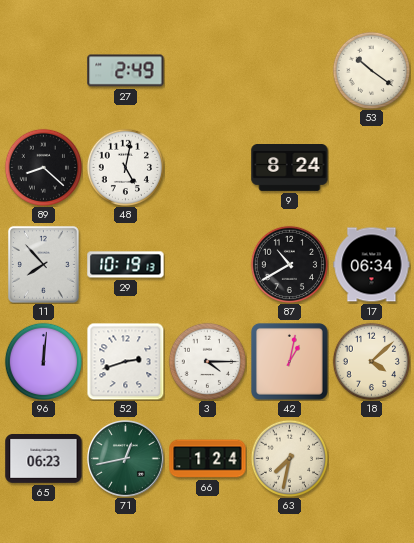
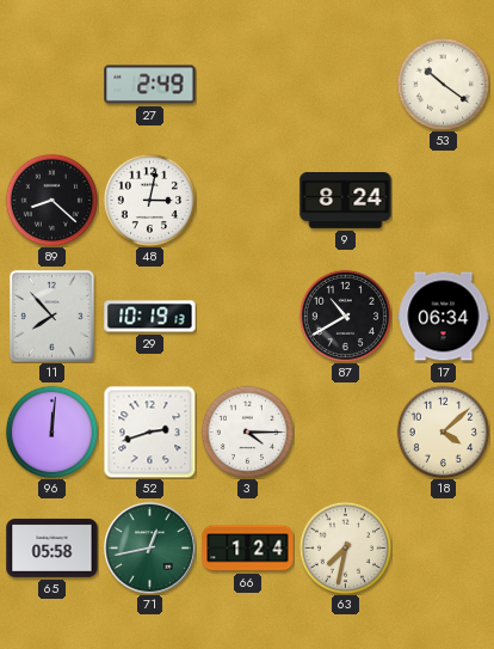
48: 5:02 -> 3:02
42: 1:02 -> none
65: 06:23 -> 05:58
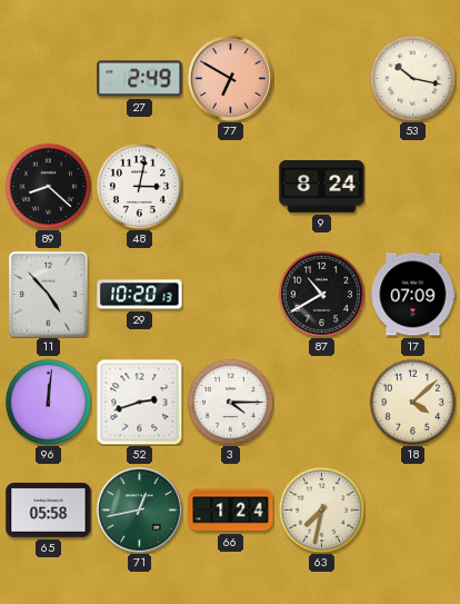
77: none -> 6:50
53: 10:21 -> 10:17
11: 7:53 -> 4:53
29: 10:19 -> 10:20
17: 06:34 -> 07:09
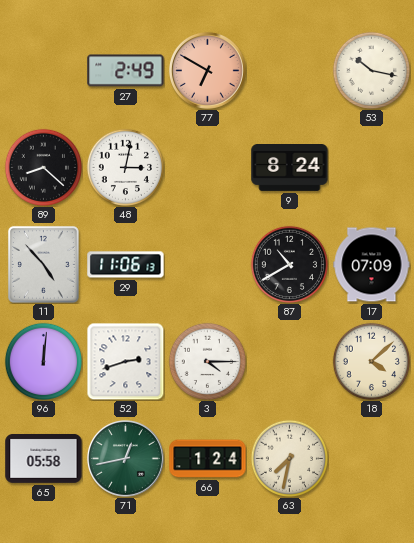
29: 10:20 -> 11:06
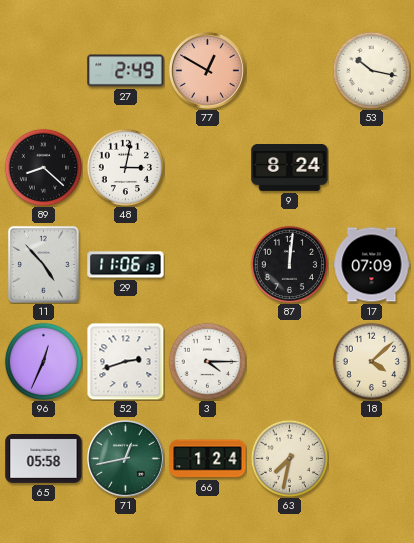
77: 6:50 -> 12:50
87: 10:40 -> 12:01
96: 12:01 -> 12:34
